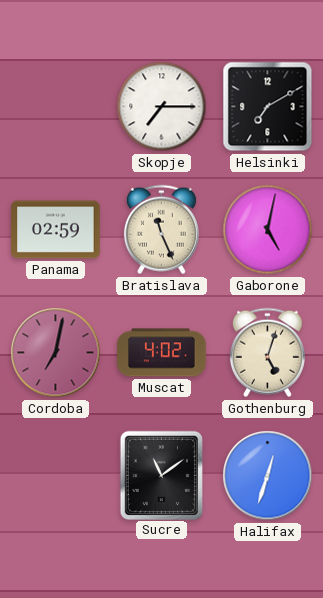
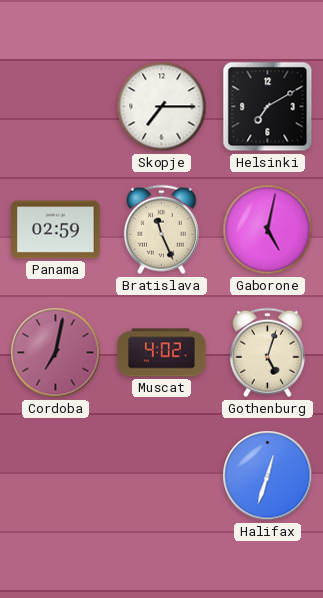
Sucre: 11:09 -> none
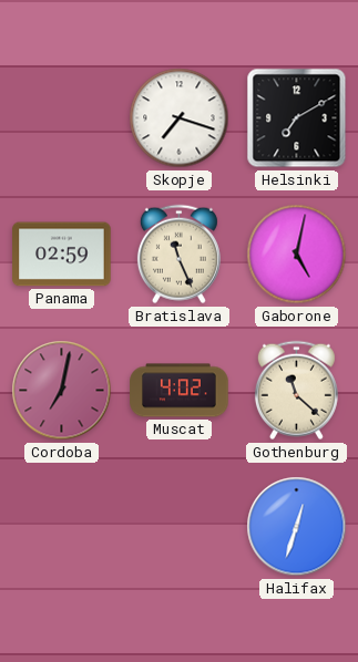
Skopje: 7:15 -> 7:18
Gothenburg: 5:03 -> 11:22
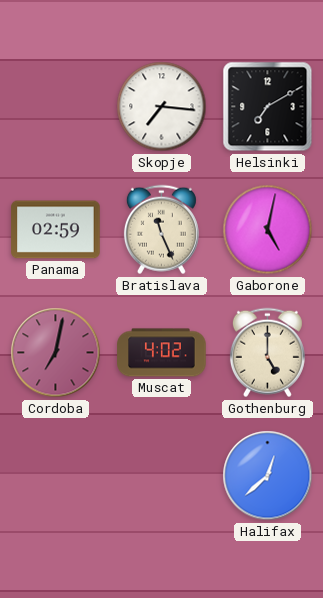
Skopje: 7:18 -> 7:16
Gothenburg: 11:22 -> 5:00
Halifax: 12:33 -> 12:38
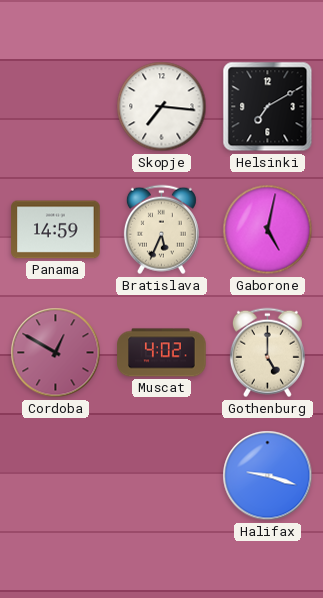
Panama: 02:59 -> 14:59
Bratislava: 11:26 -> 5:34
Cordoba: 7:02 -> 12:50
Halifax: 12:38 -> 9:18
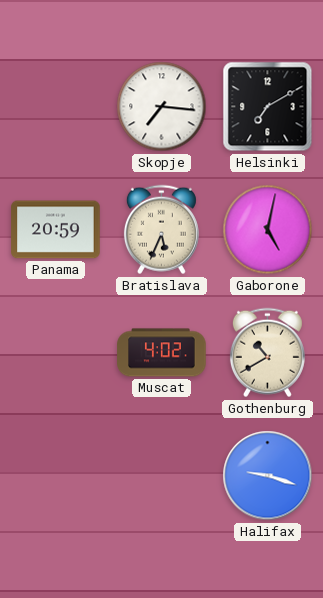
Panama: 14:59 -> 20:59
Cordoba: 12:50 -> none
Gothenburg: 5:00 -> 10:40
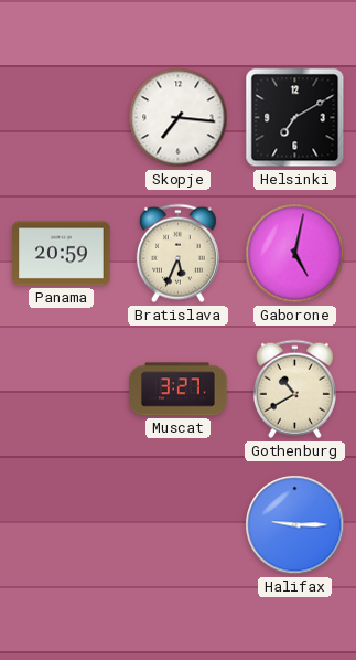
Muscat: 4:02 -> 3:27
Halifax: 9:18 -> 9:15
